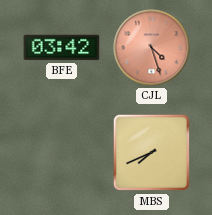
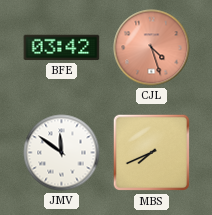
JMV: none -> 11:51
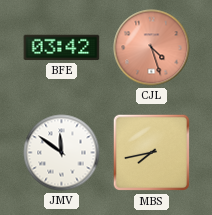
MBS: 7:41 -> 7:43
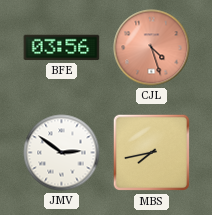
BFE: 03:42 -> 03:56
JMV: 11:51 -> 2:51
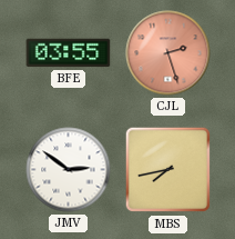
BFE: 03:56 -> 03:55
CJL: 4:27 -> 2:27
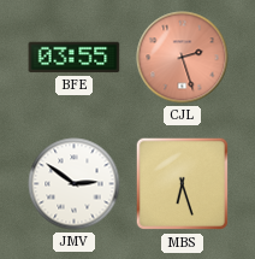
MBS: 7:43 -> 6:27
